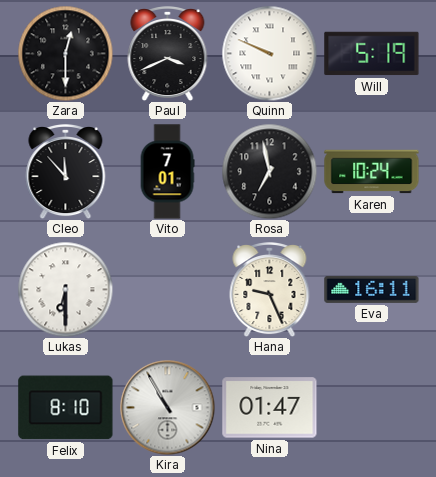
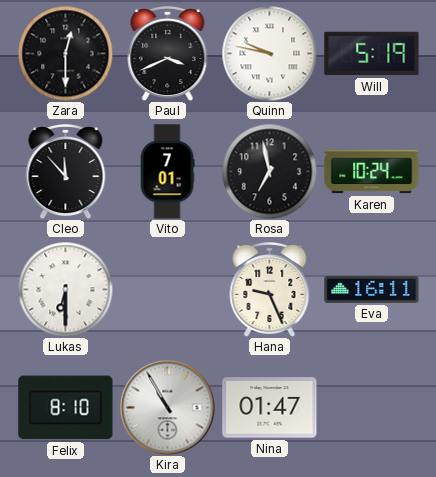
Quinn: 9:49 -> 9:47
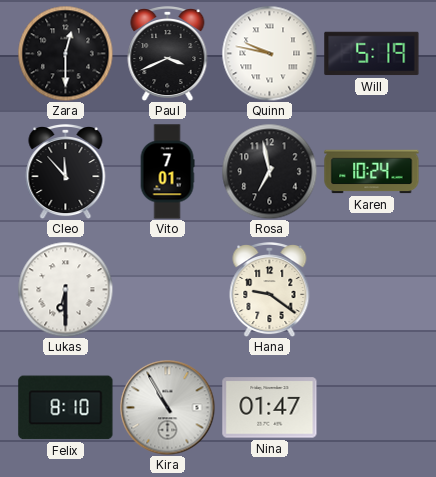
Hana: 9:26 -> 9:21
Eva: 16:11 -> none
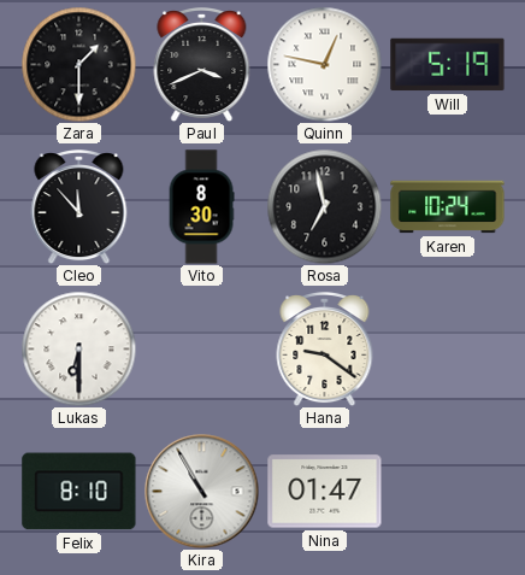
Zara: 12:30 -> 1:30
Quinn: 9:47 -> 12:47
Vito: 7:01 -> 8:30
